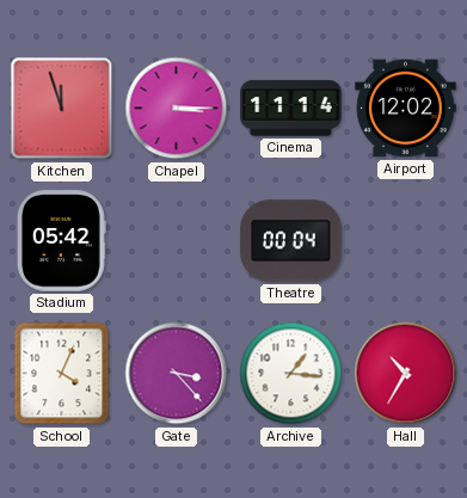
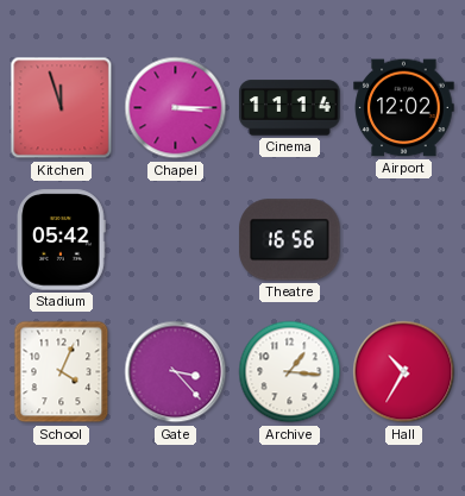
Theatre: 00:04 -> 16:56
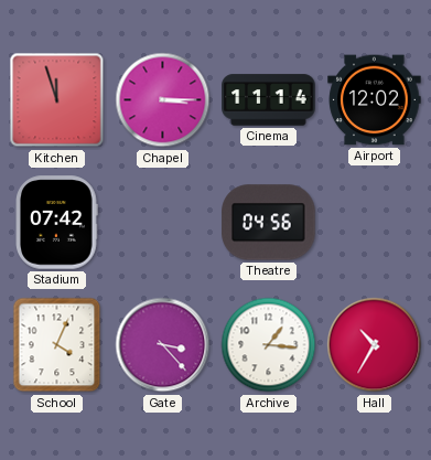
Stadium: 05:42 -> 07:42
Theatre: 16:56 -> 04:56
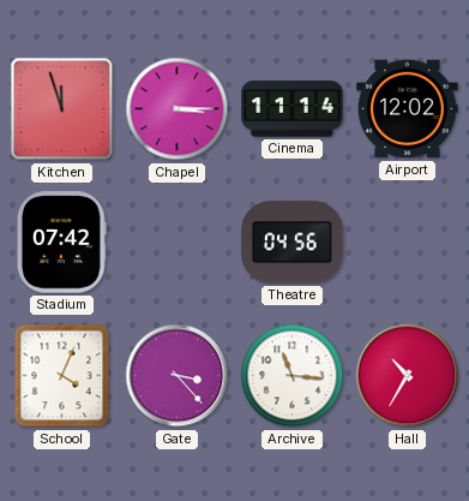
Archive: 1:16 -> 11:16
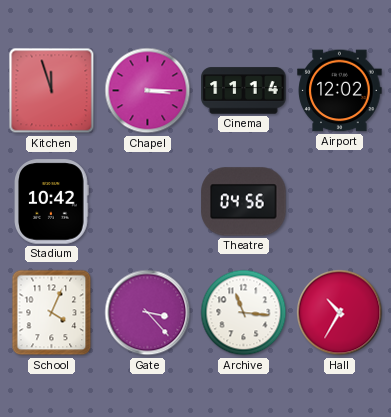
Stadium: 07:42 -> 10:42
